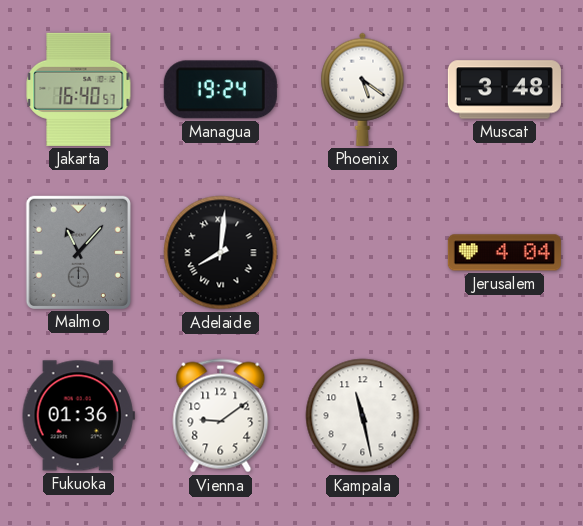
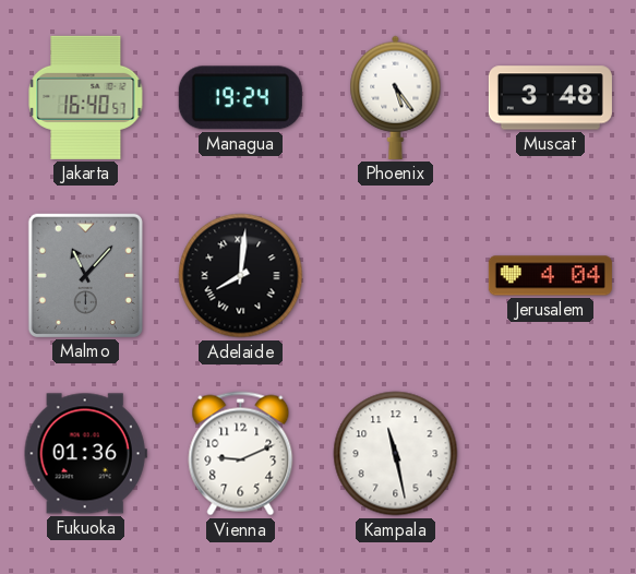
Phoenix: 5:21 -> 5:24
Vienna: 9:09 -> 9:11
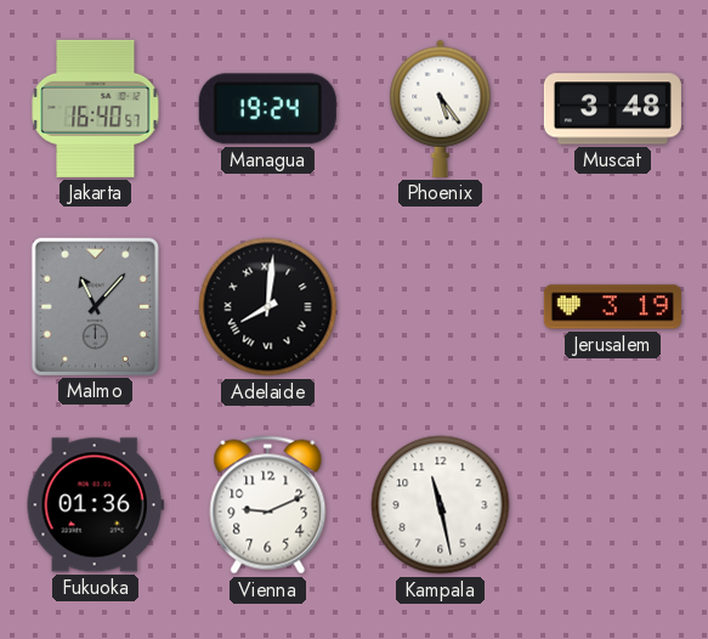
Jerusalem: 4:04 -> 3:19
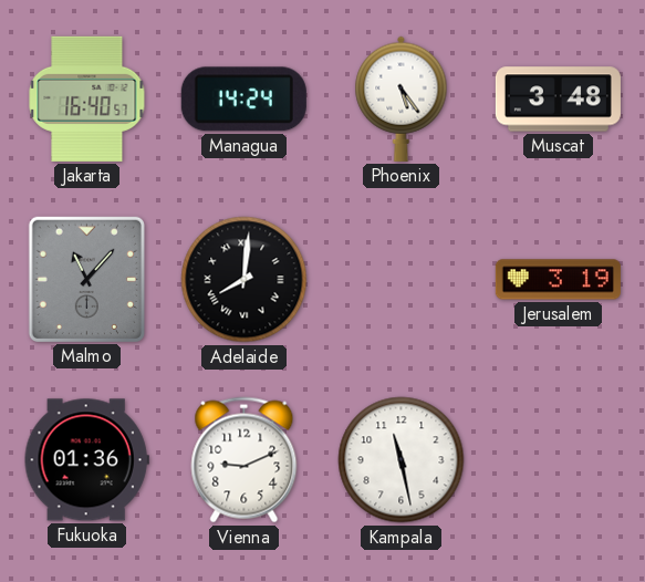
Managua: 19:24 -> 14:24
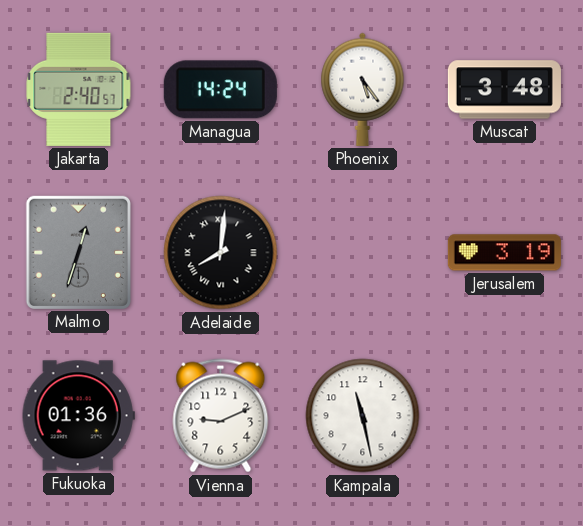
Jakarta: 16:40 -> 2:40
Malmo: 11:07 -> 12:33
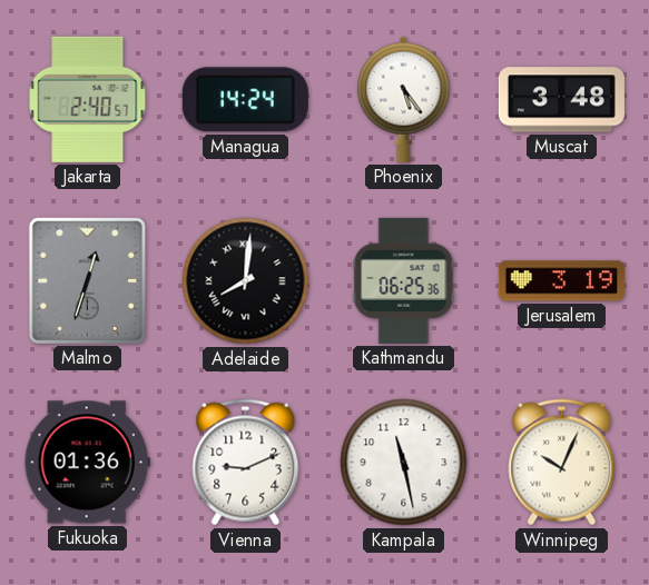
Kathmandu: none -> 06:25
Winnipeg: none -> 10:04
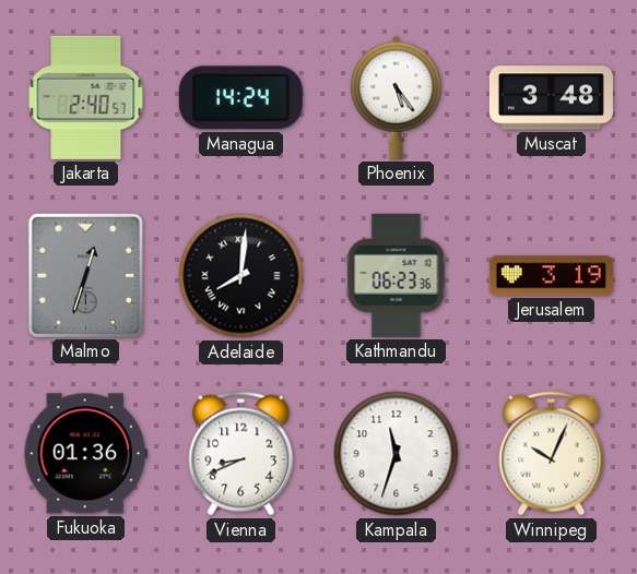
Kathmandu: 06:25 -> 06:23
Vienna: 9:11 -> 8:41
Kampala: 11:28 -> 11:33
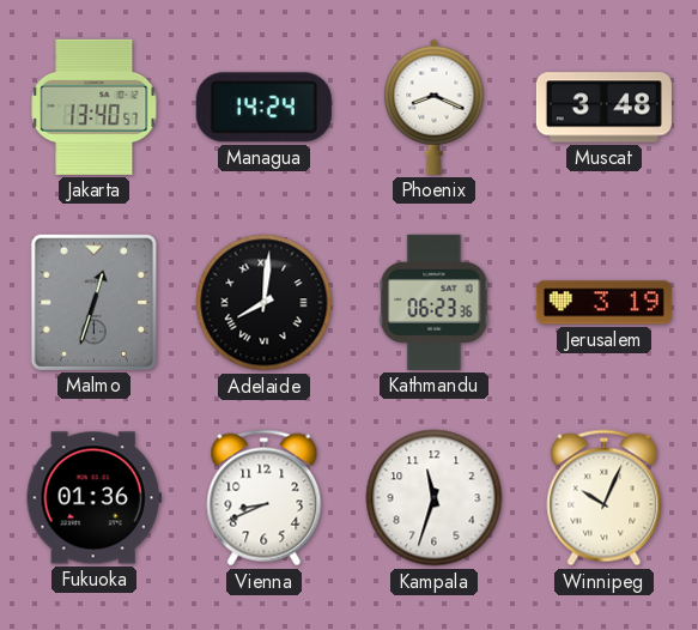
Jakarta: 2:40 -> 13:40
Phoenix: 5:24 -> 8:19
